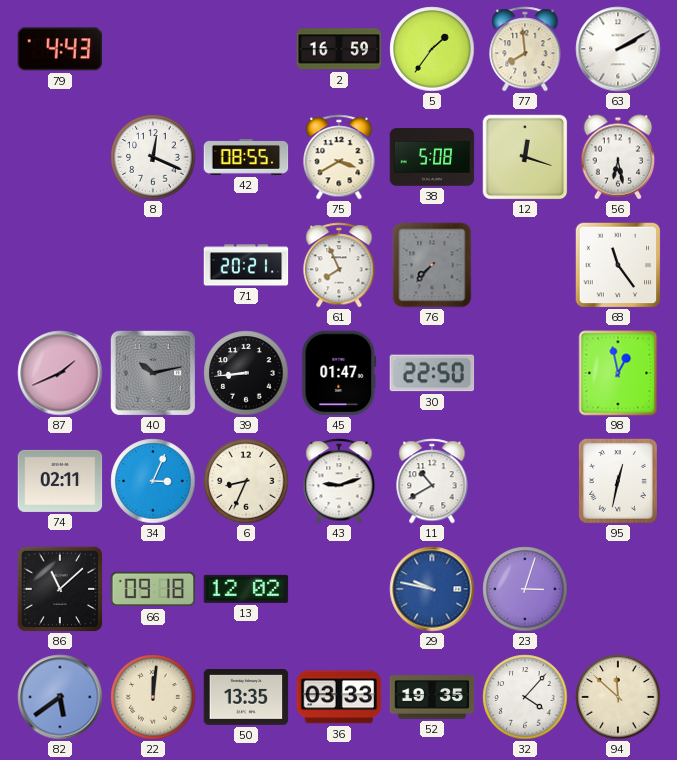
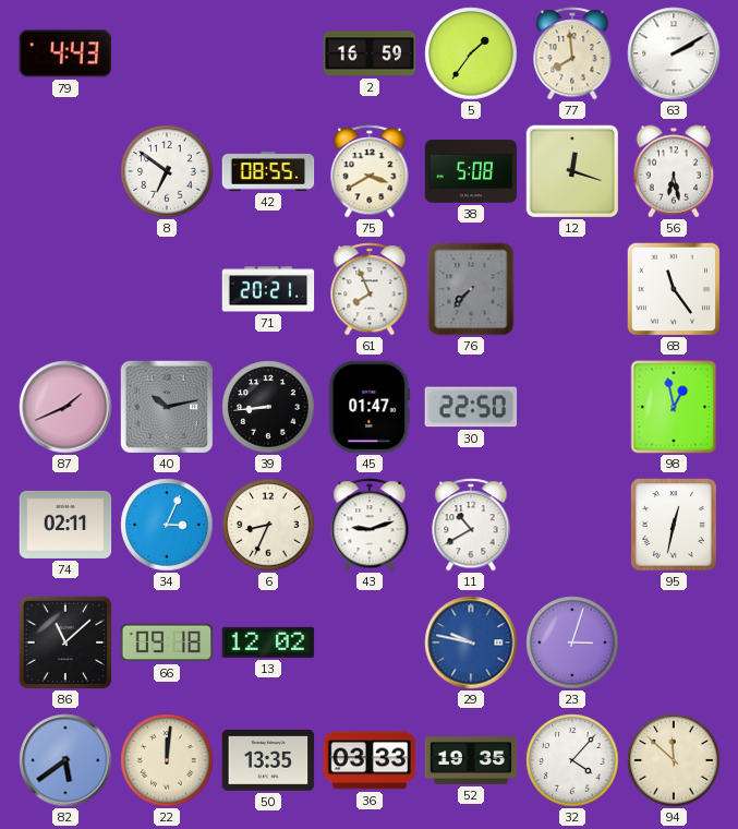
8: 12:19 -> 6:51
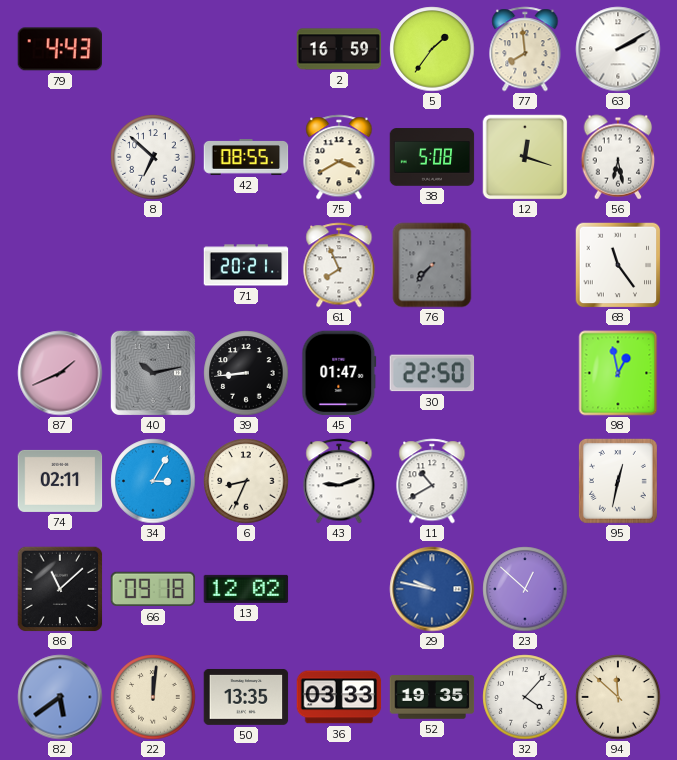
8: 6:51 -> 6:52
34: 3:04 -> 3:05
23: 3:03 -> 12:52
